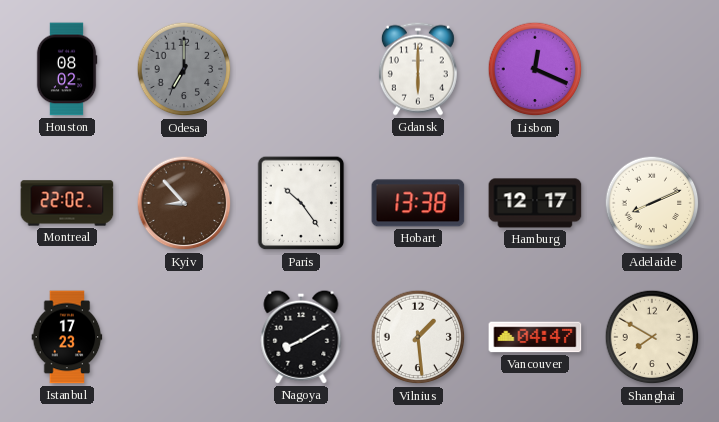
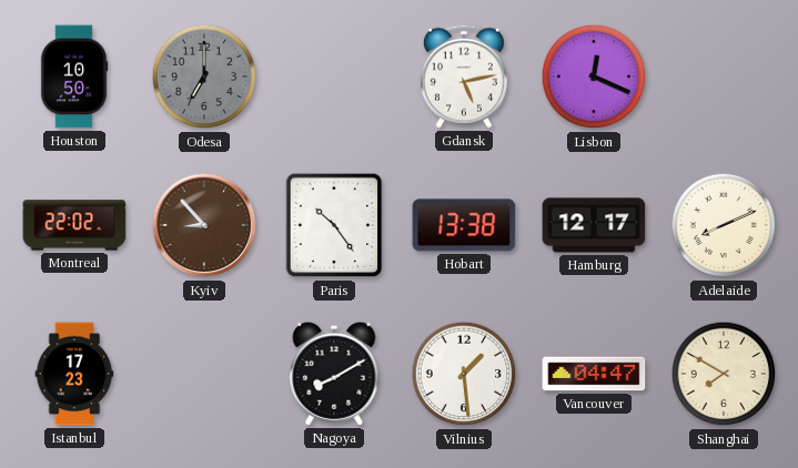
Houston: 08:02 -> 10:50
Gdansk: 6:00 -> 5:13
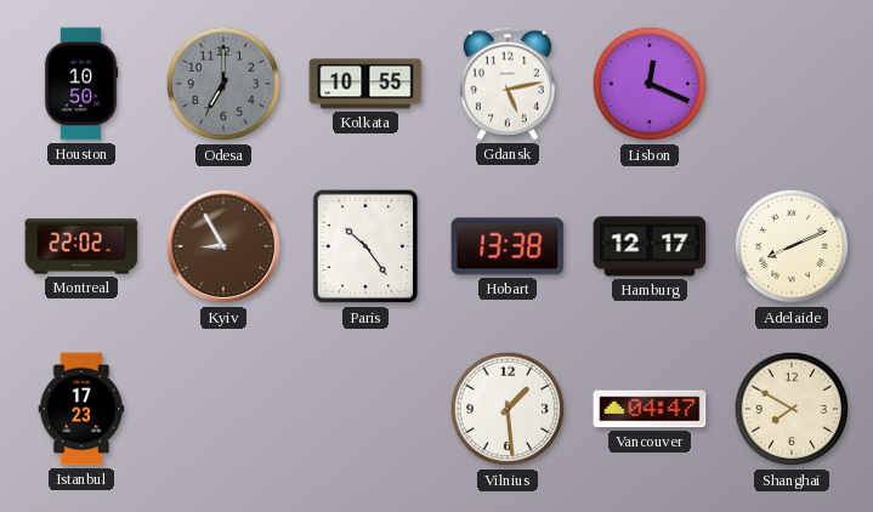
Kolkata: none -> 10:55
Kyiv: 8:53 -> 8:55
Nagoya: 8:10 -> none
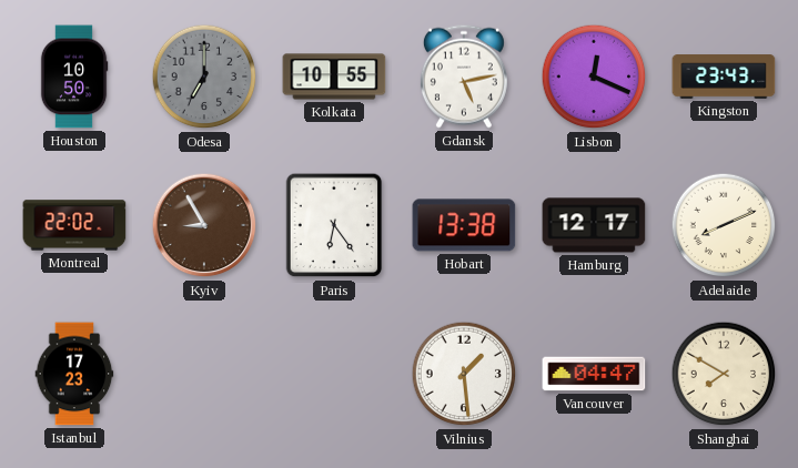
Kingston: none -> 23:43
Paris: 10:24 -> 6:24
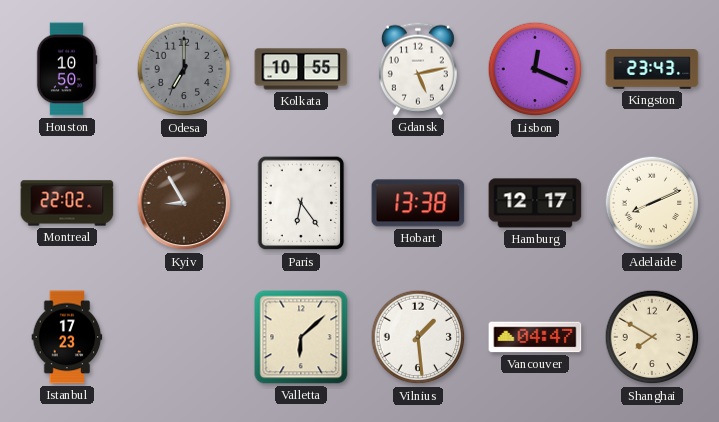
Valletta: none -> 6:08
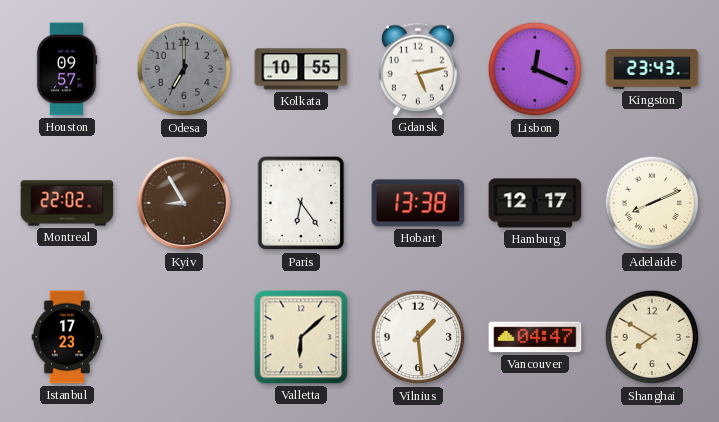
Houston: 10:50 -> 09:57
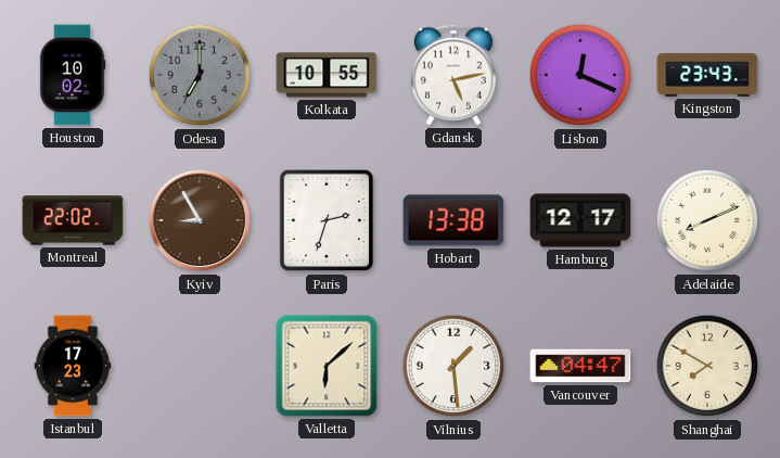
Houston: 09:57 -> 10:02
Paris: 6:24 -> 2:33
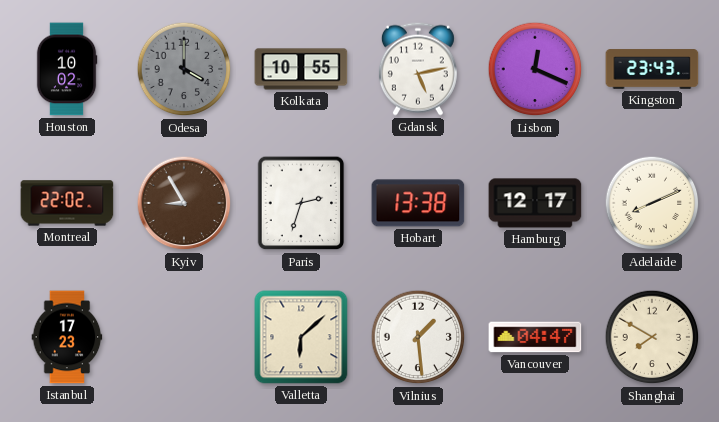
Odesa: 7:00 -> 4:00
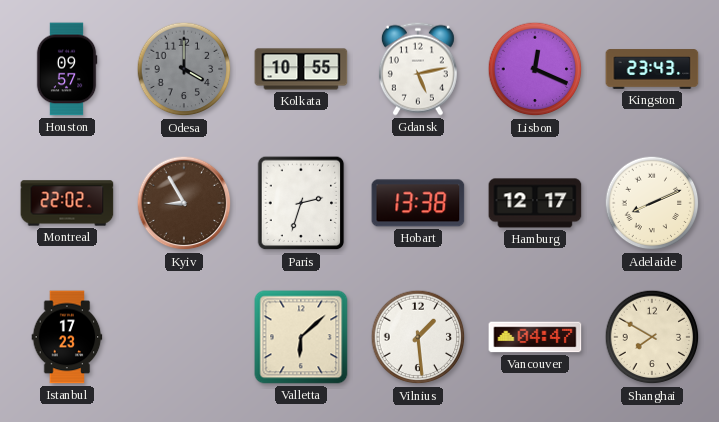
Houston: 10:02 -> 09:57
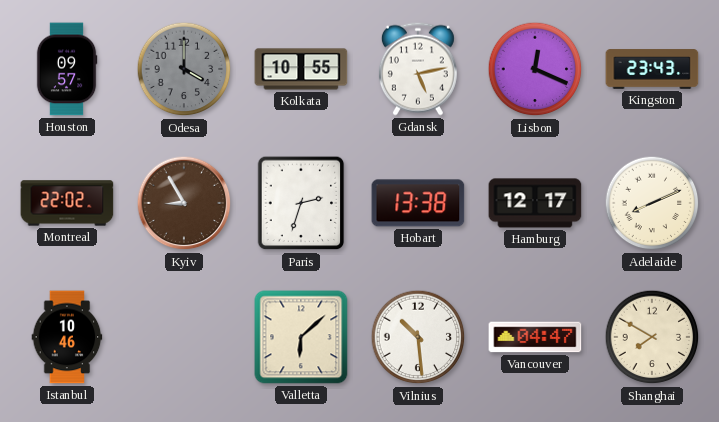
Istanbul: 17:23 -> 10:46
Vilnius: 1:29 -> 10:29
